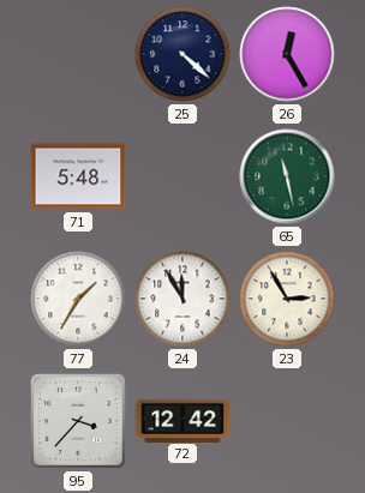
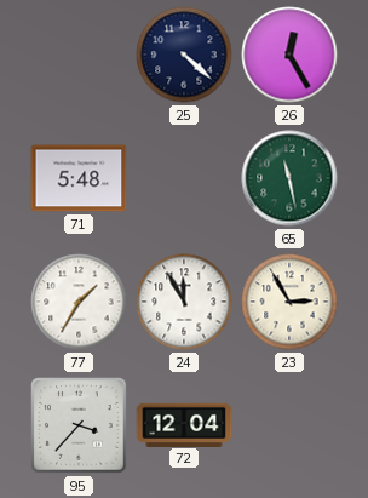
72: 12:42 -> 12:04
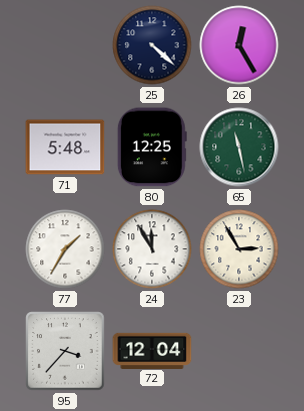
80: none -> 12:25
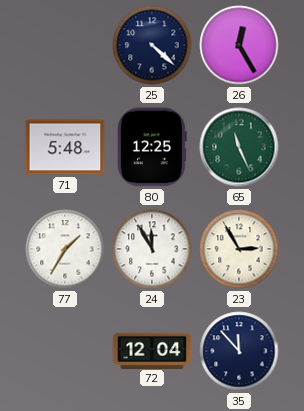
65: 11:28 -> 11:26
95: 3:37 -> none
35: none -> 11:53
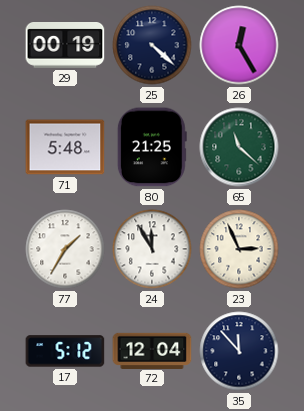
29: none -> 00:19
80: 12:25 -> 21:25
65: 11:26 -> 11:22
23: 2:55 -> 2:56
17: none -> 5:12
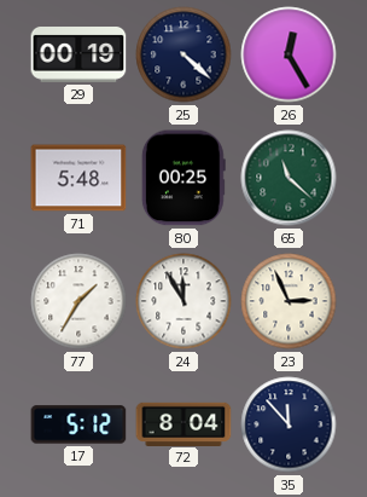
80: 21:25 -> 00:25
72: 12:04 -> 8:04
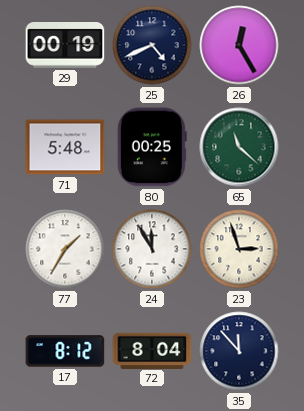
25: 4:22 -> 4:41
23: 2:56 -> 2:57
17: 5:12 -> 8:12
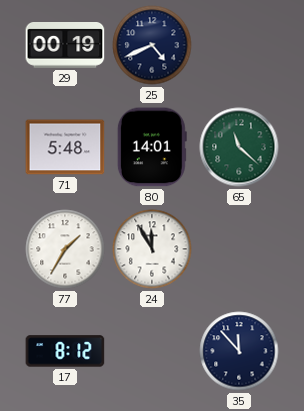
26: 12:25 -> none
80: 00:25 -> 14:01
23: 2:57 -> none
72: 8:04 -> none
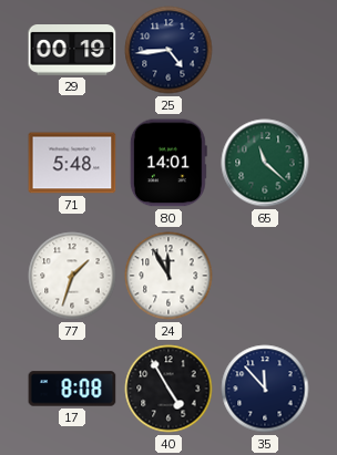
25: 4:41 -> 4:44
77: 1:35 -> 1:33
17: 8:12 -> 8:08
40: none -> 4:55
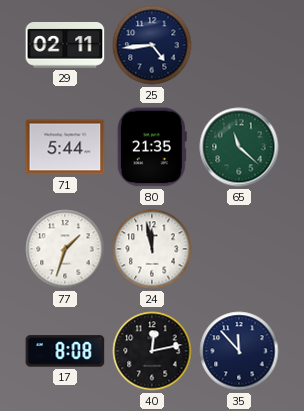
29: 00:19 -> 02:11
71: 5:48 -> 5:44
80: 14:01 -> 21:35
24: 11:55 -> 11:58
40: 4:55 -> 12:13
